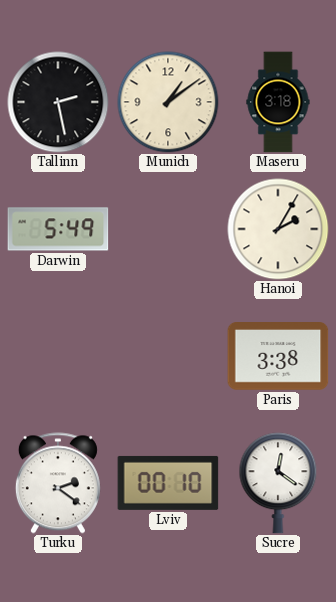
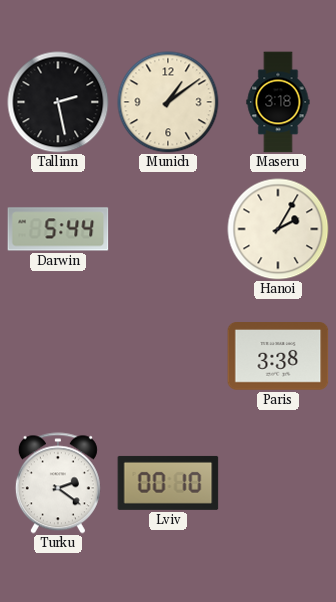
Darwin: 5:49 -> 5:44
Sucre: 12:21 -> none
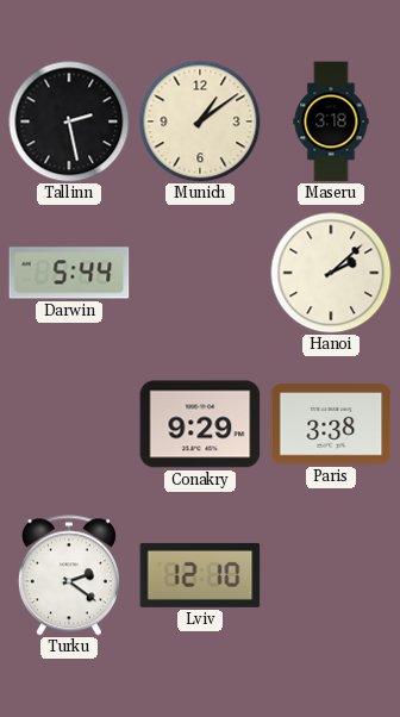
Hanoi: 2:05 -> 2:08
Conakry: none -> 9:29
Lviv: 00:10 -> 12:10
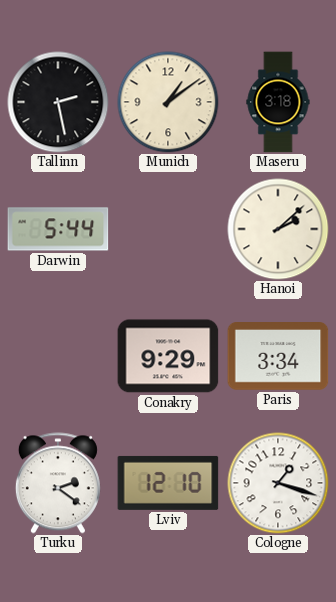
Paris: 3:38 -> 3:34
Cologne: none -> 1:18
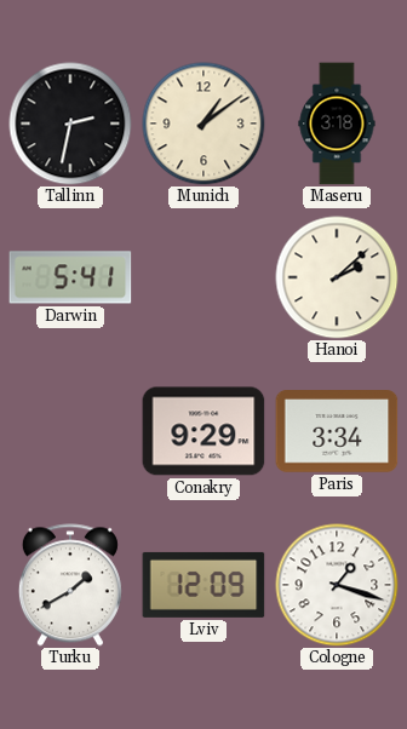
Tallinn: 2:28 -> 2:32
Darwin: 5:44 -> 5:41
Turku: 2:21 -> 1:40
Lviv: 12:10 -> 12:09
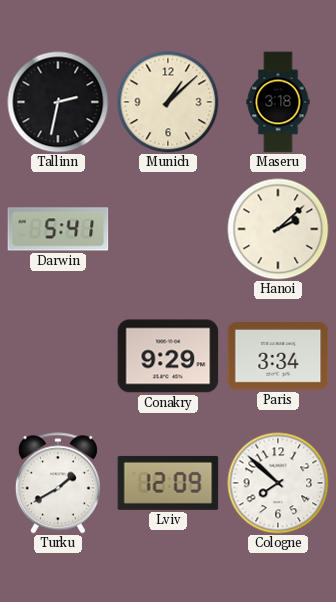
Munich: 1:09 -> 1:08
Cologne: 1:18 -> 7:52
